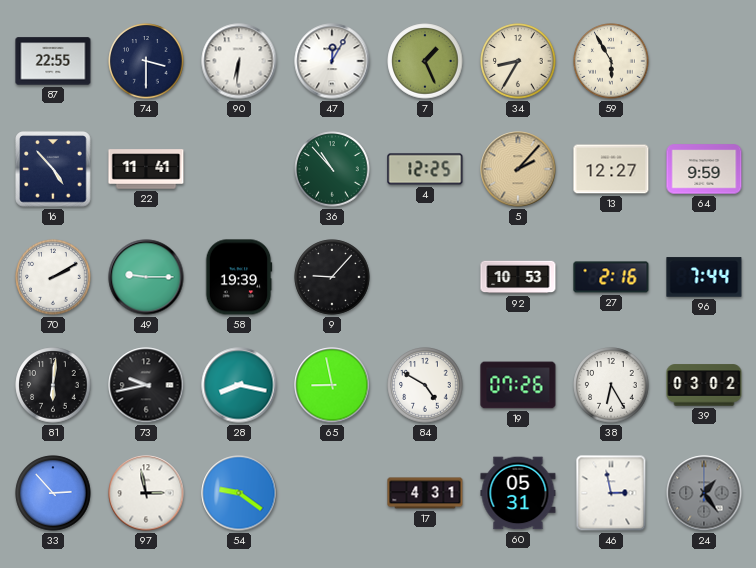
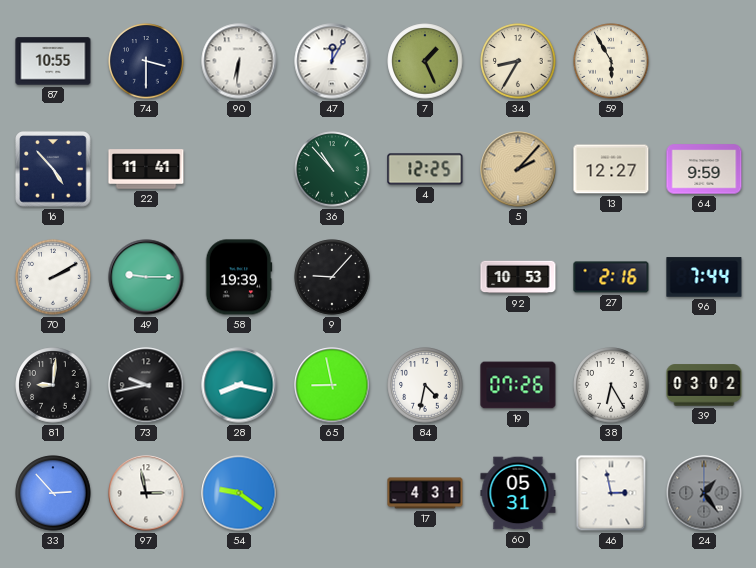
87: 22:55 -> 10:55
81: 6:01 -> 9:01
84: 4:50 -> 4:32
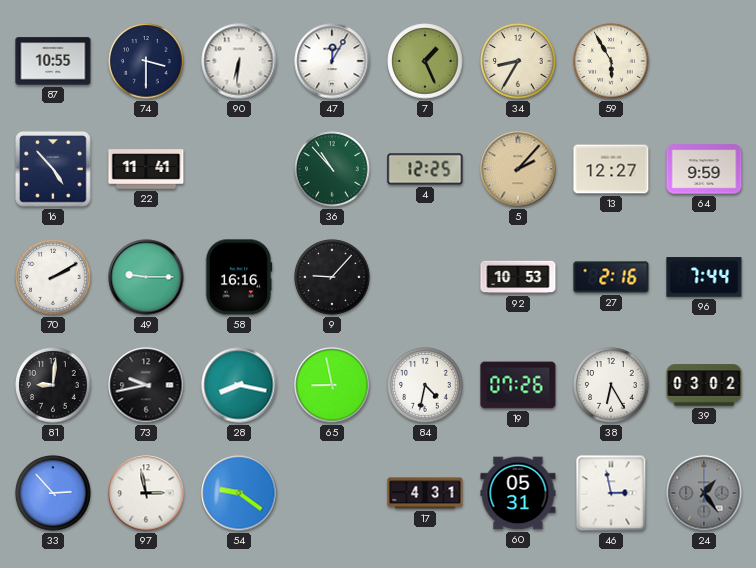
58: 19:39 -> 16:16
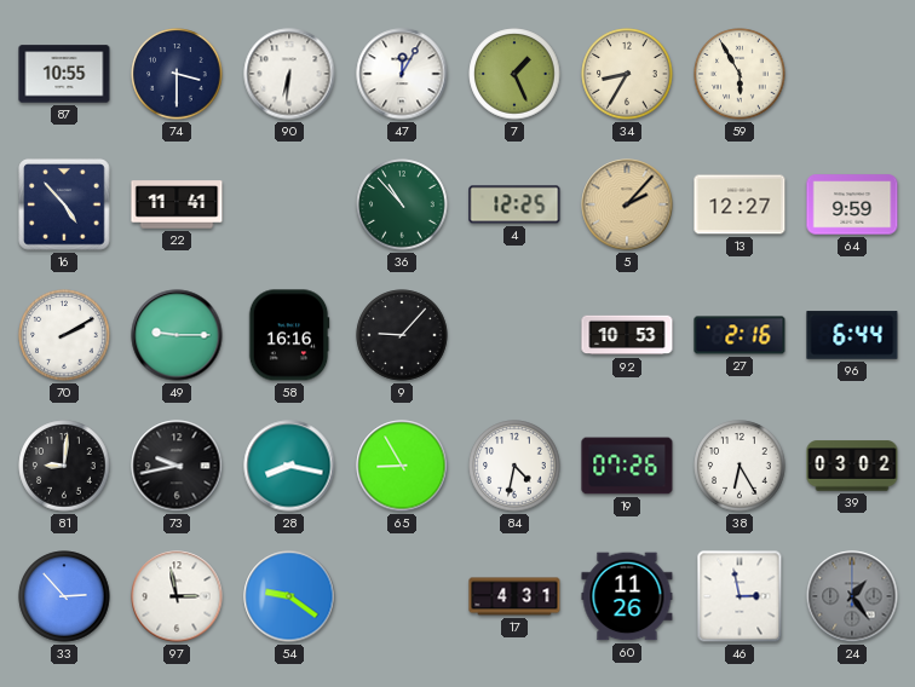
96: 7:44 -> 6:44
65: 8:58 -> 8:55
60: 05:31 -> 11:26
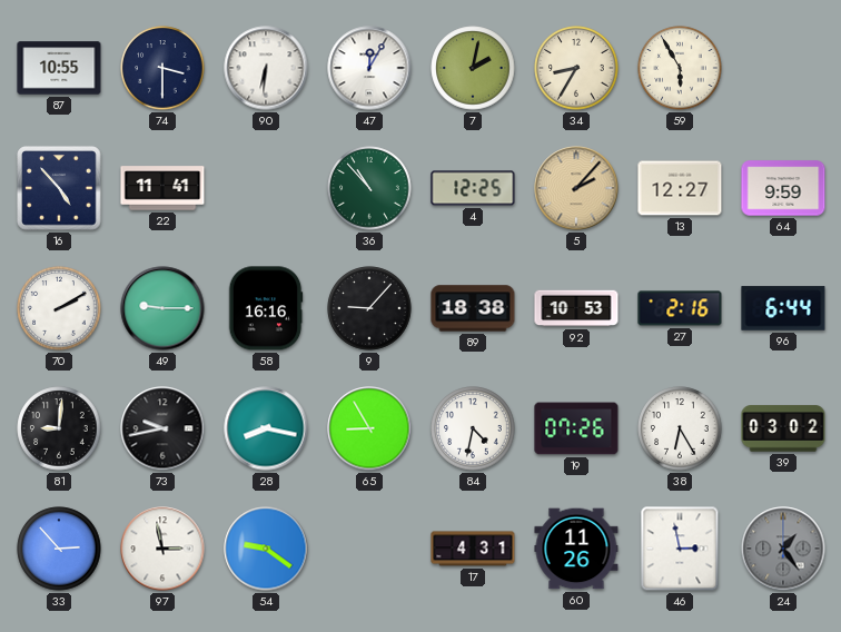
7: 1:26 -> 2:02
89: none -> 18:38
